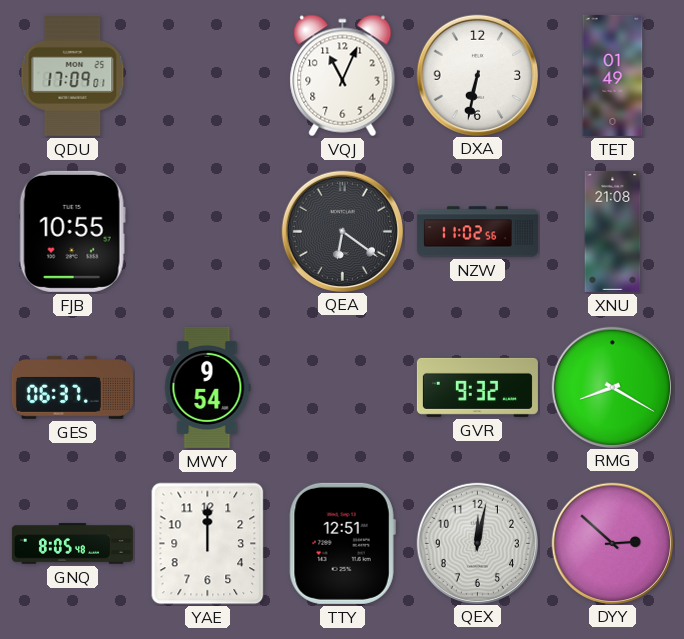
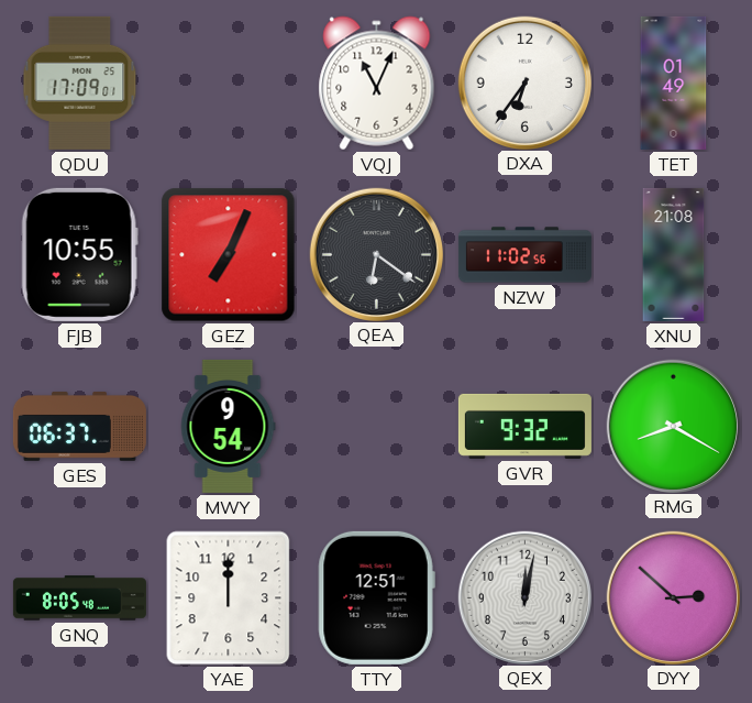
DXA: 6:32 -> 6:36
GEZ: none -> 7:04
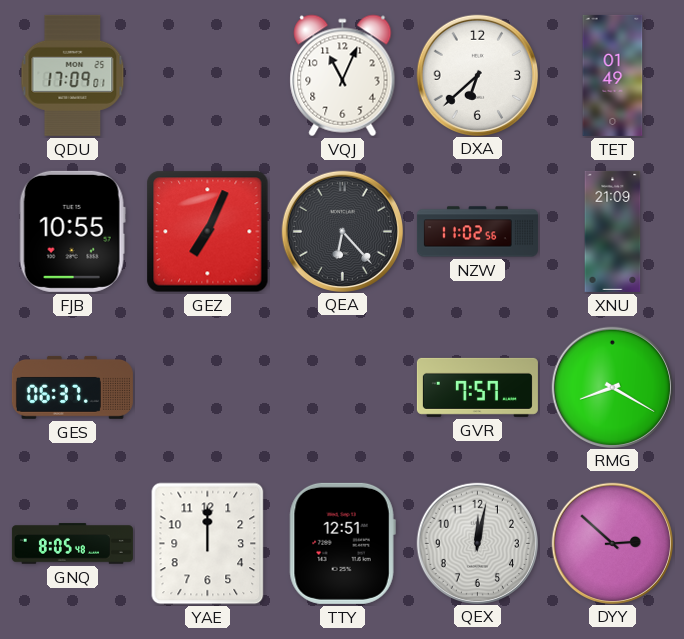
DXA: 6:36 -> 6:38
QEA: 6:21 -> 6:23
XNU: 21:08 -> 21:09
MWY: 9:54 -> none
GVR: 9:32 -> 7:57
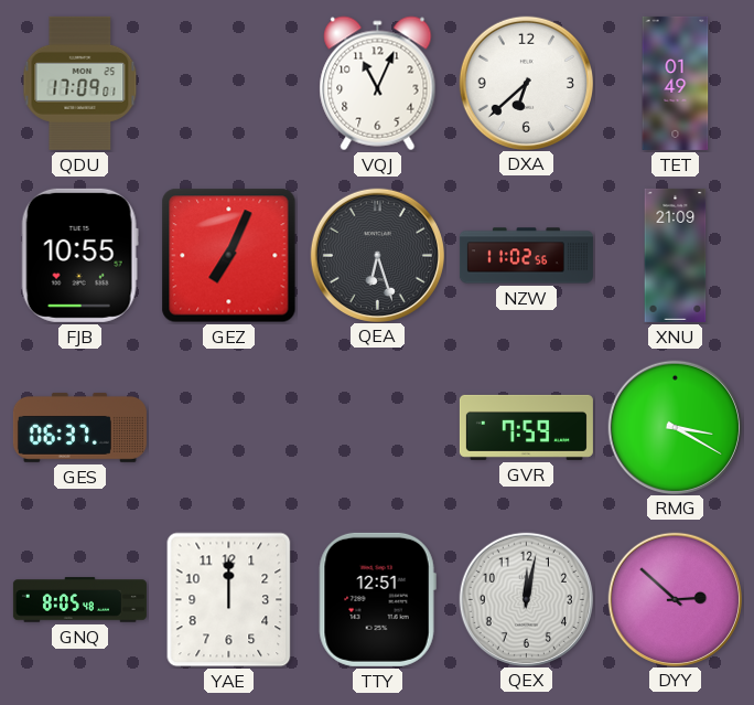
QEA: 6:23 -> 6:27
GVR: 7:57 -> 7:59
RMG: 8:20 -> 3:20
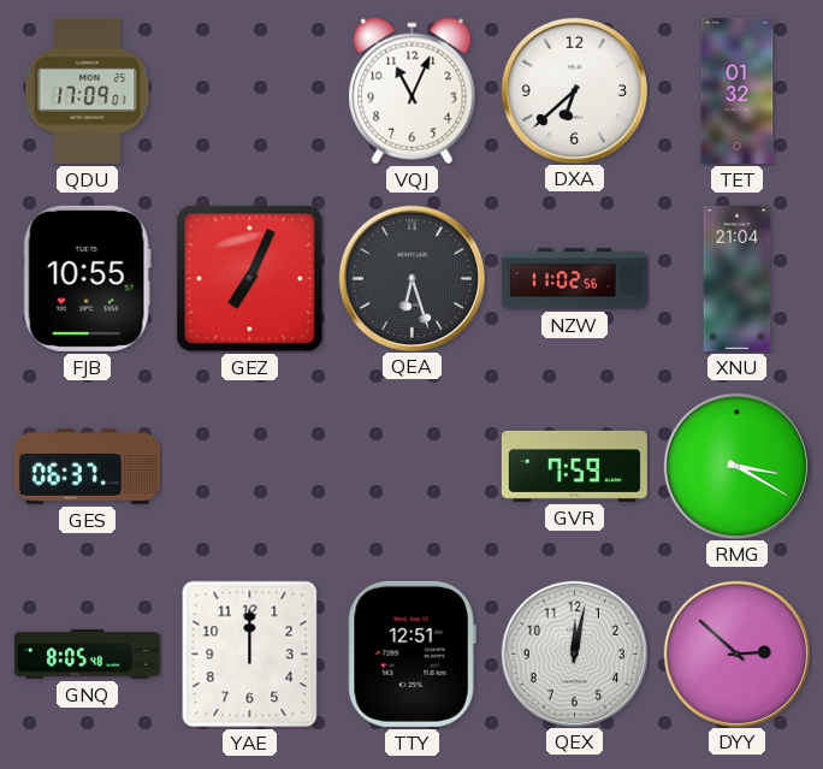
TET: 01:49 -> 01:32
XNU: 21:09 -> 21:04
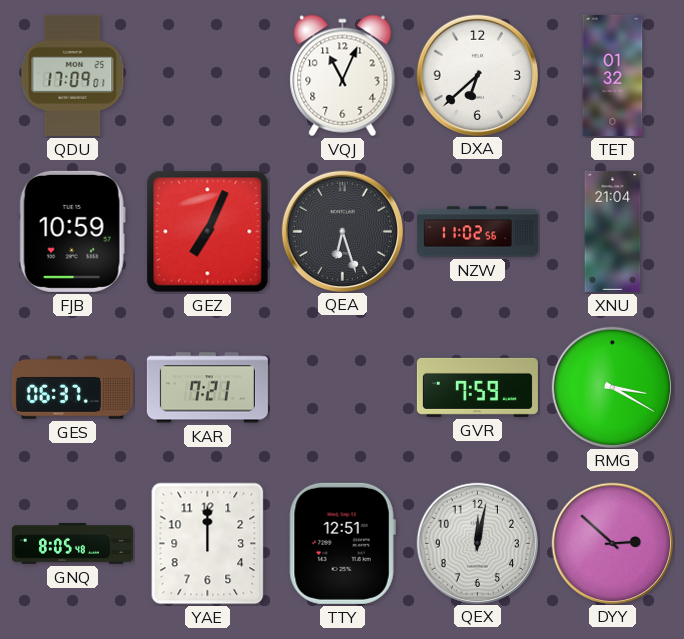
FJB: 10:55 -> 10:59
KAR: none -> 7:21
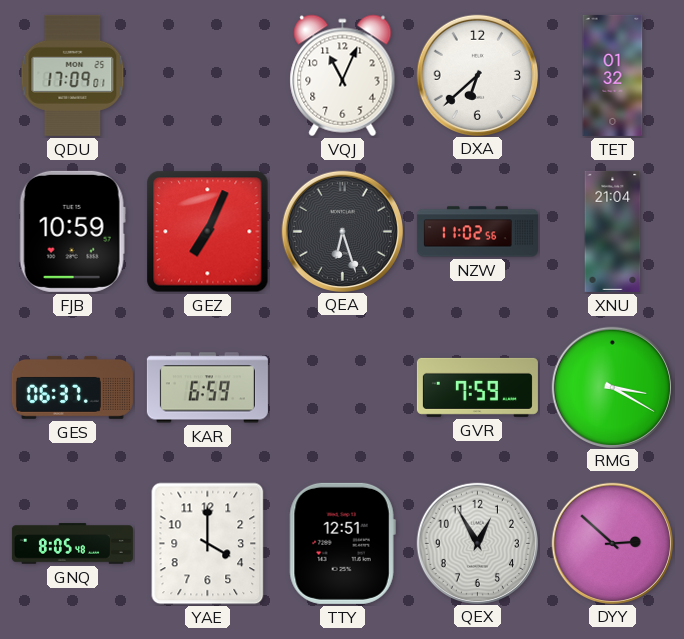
KAR: 7:21 -> 6:59
YAE: 12:00 -> 4:00
QEX: 12:02 -> 12:55
